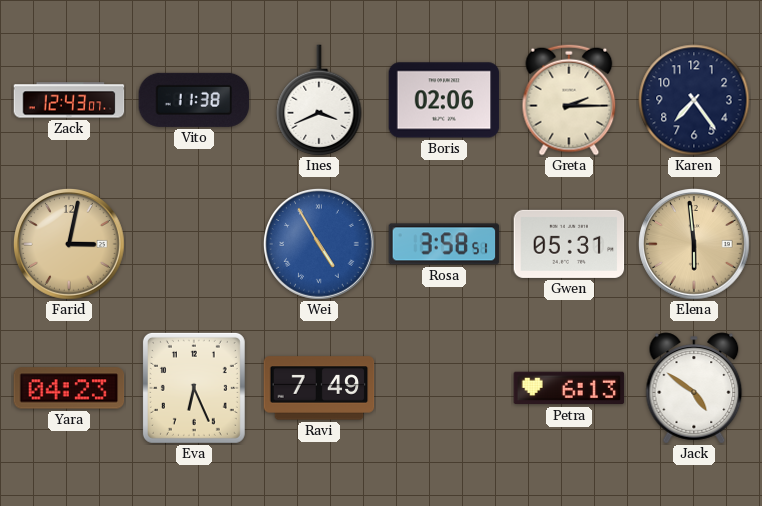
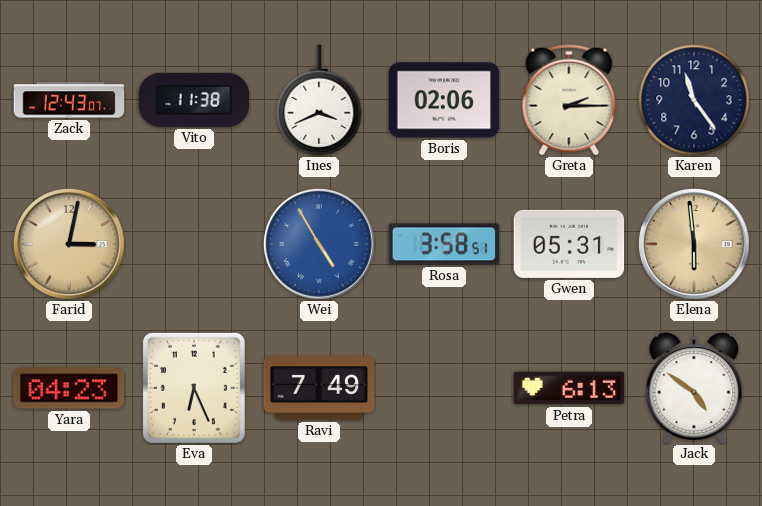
Karen: 7:24 -> 11:24
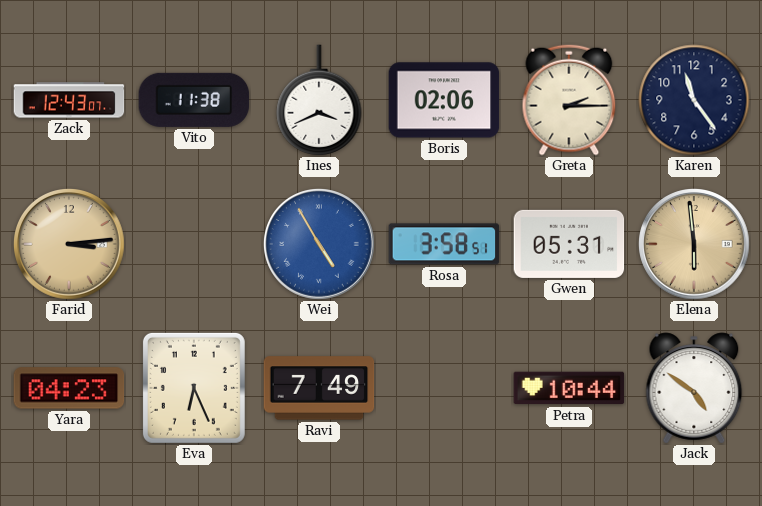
Farid: 3:02 -> 3:14
Petra: 6:13 -> 10:44
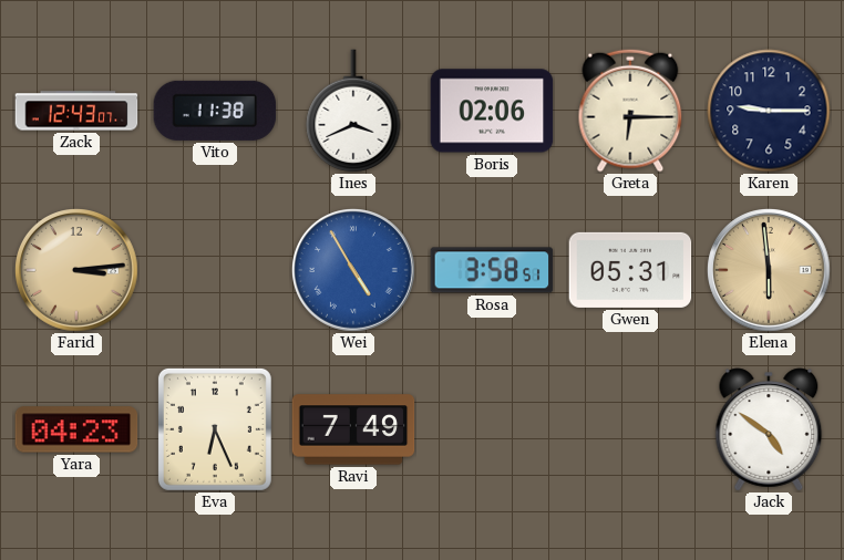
Greta: 2:15 -> 6:15
Karen: 11:24 -> 9:15
Petra: 10:44 -> none
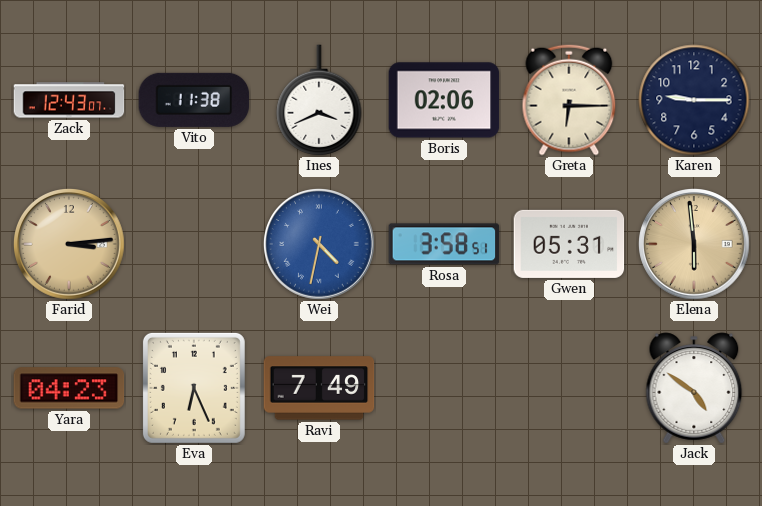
Wei: 4:55 -> 4:32
